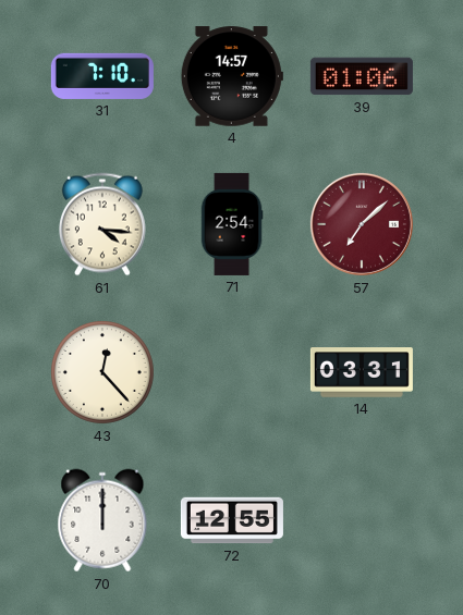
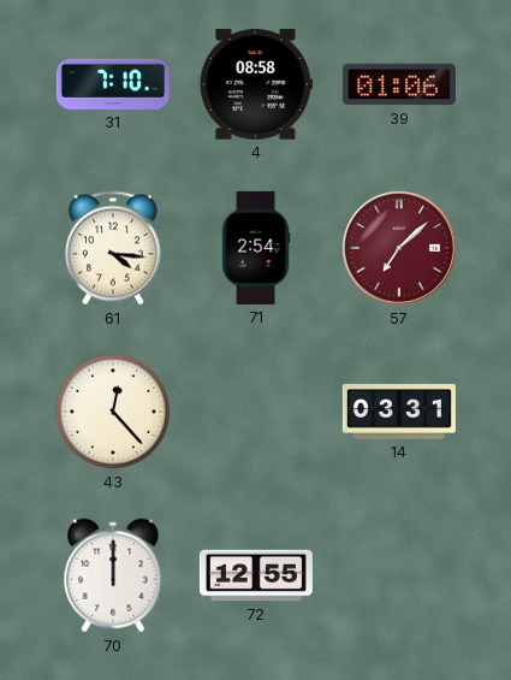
4: 14:57 -> 08:58
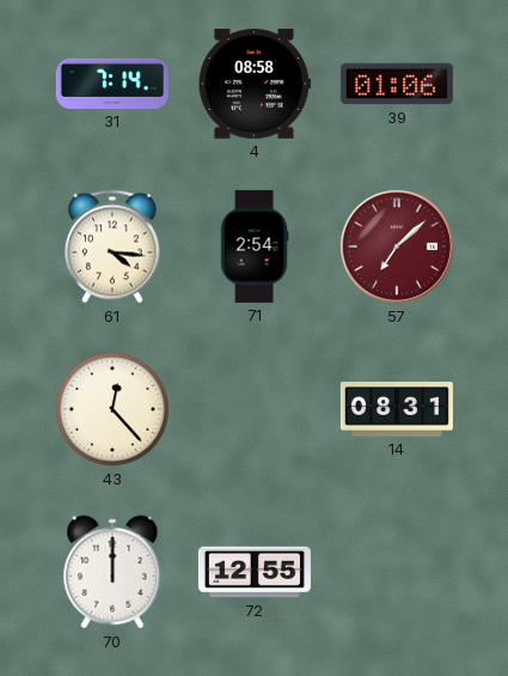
31: 7:10 -> 7:14
14: 03:31 -> 08:31
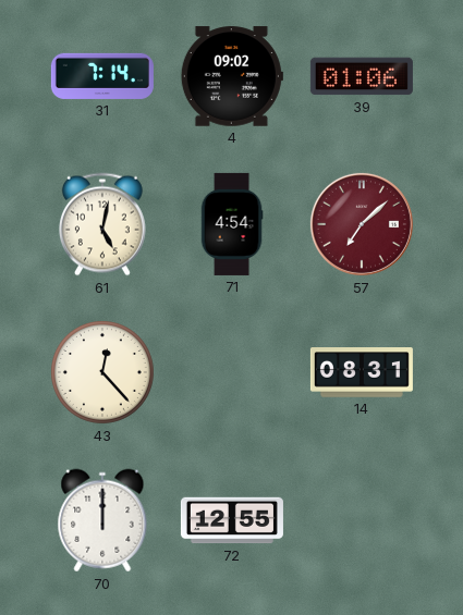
4: 08:58 -> 09:02
61: 4:16 -> 5:02
71: 2:54 -> 4:54
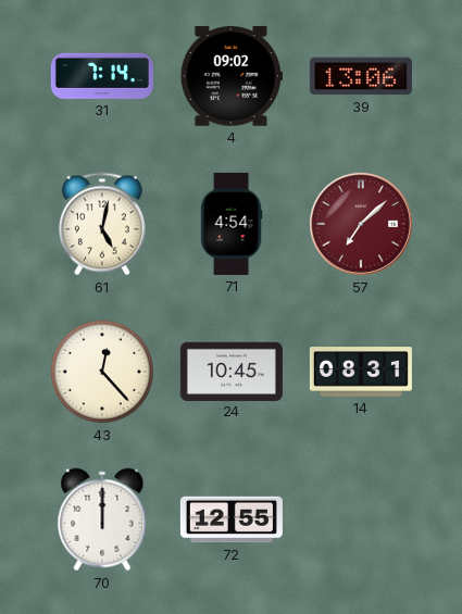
39: 01:06 -> 13:06
24: none -> 10:45
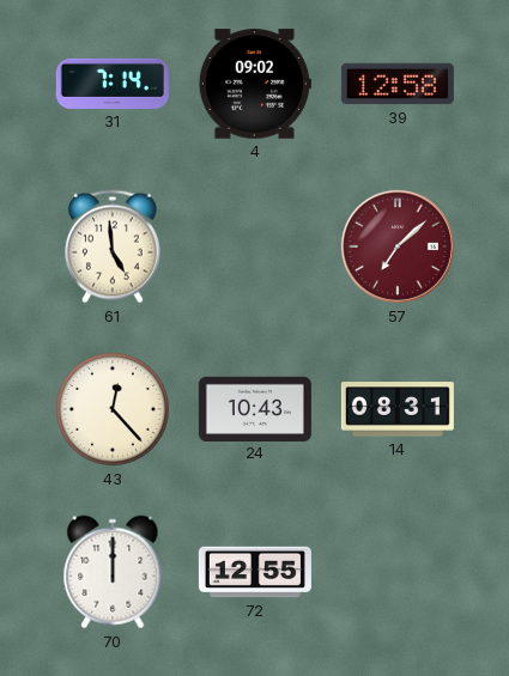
39: 13:06 -> 12:58
61: 5:02 -> 4:59
71: 4:54 -> none
24: 10:45 -> 10:43
